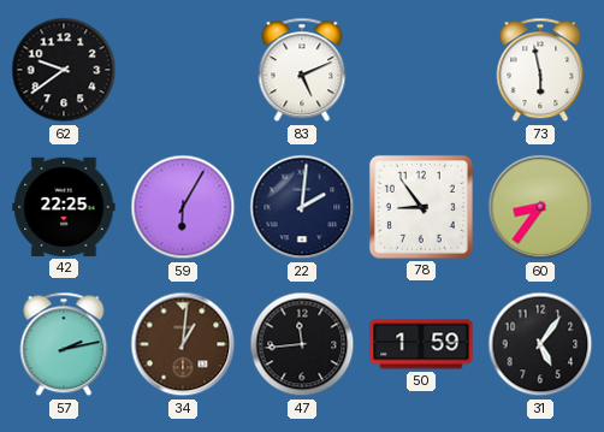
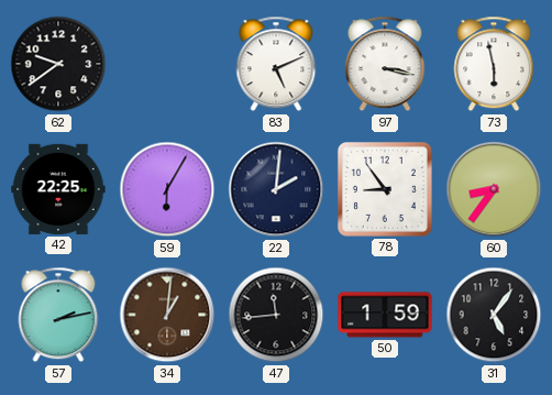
97: none -> 3:17
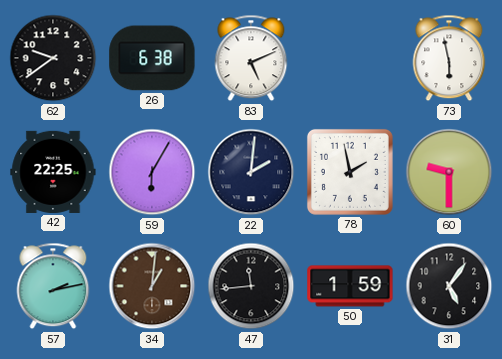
26: none -> 6:38
97: 3:17 -> none
78: 8:54 -> 1:58
60: 8:36 -> 9:30
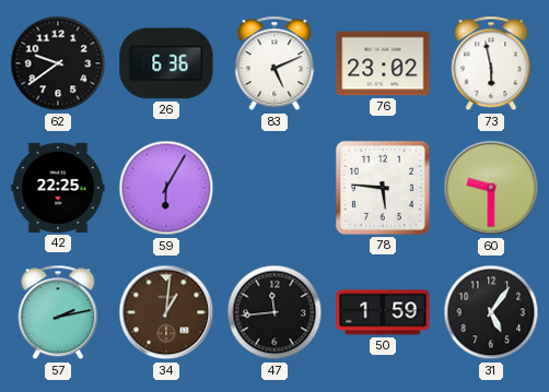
26: 6:38 -> 6:36
76: none -> 23:02
22: 2:01 -> none
78: 1:58 -> 5:46
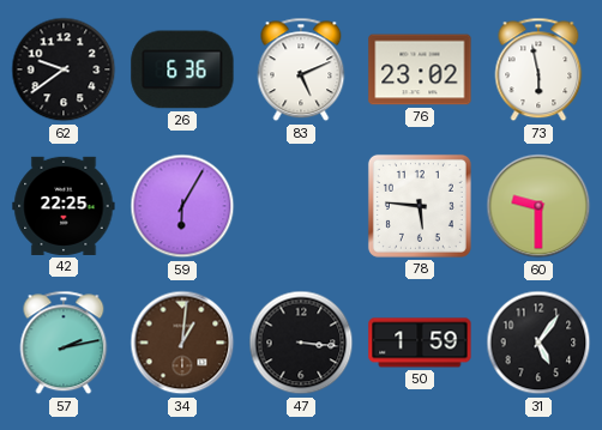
47: 11:44 -> 3:16
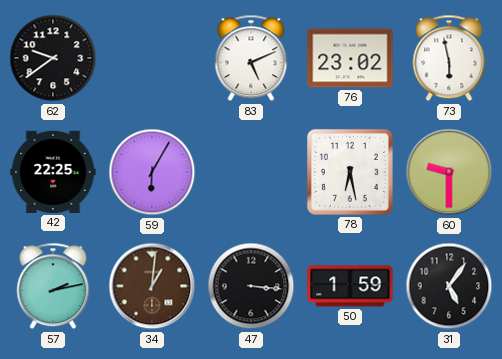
26: 6:36 -> none
78: 5:46 -> 6:28
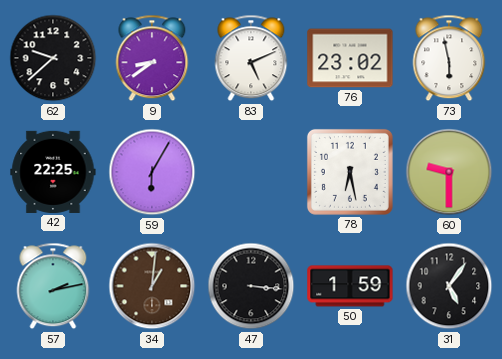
62: 9:39 -> 9:38
9: none -> 8:39
